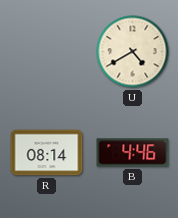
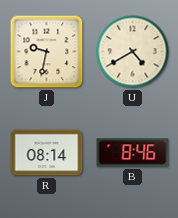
J: none -> 9:32
B: 4:46 -> 8:46
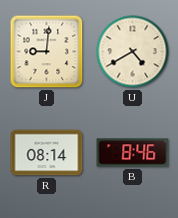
J: 9:32 -> 9:01
